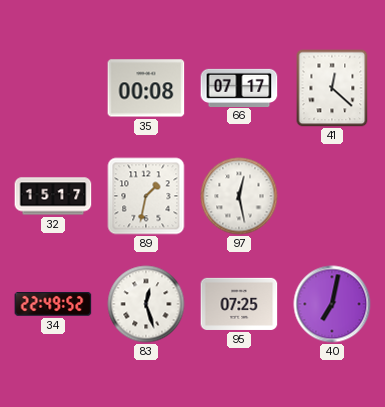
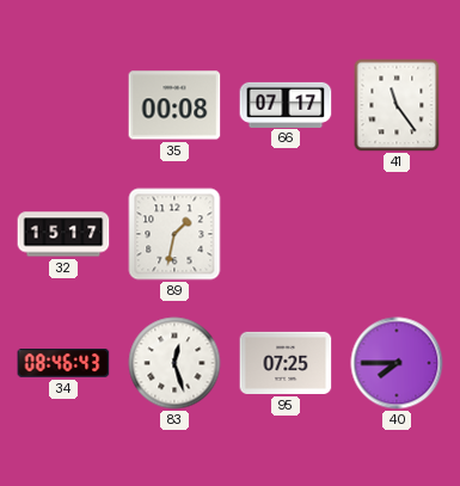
41: 12:22 -> 11:24
97: 12:28 -> none
34: 22:49 -> 08:46
40: 7:02 -> 7:45
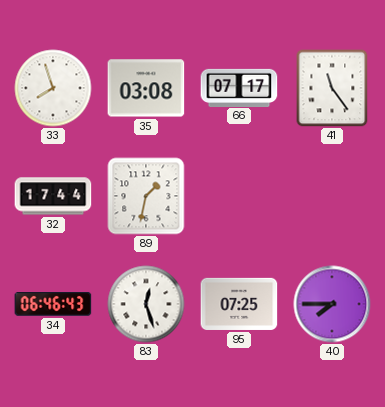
33: none -> 7:57
35: 00:08 -> 03:08
32: 15:17 -> 17:44
34: 08:46 -> 06:46
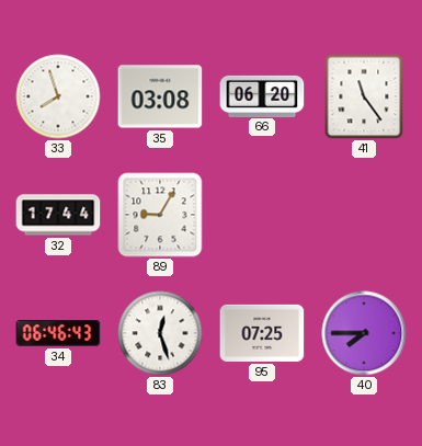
66: 07:17 -> 06:20
89: 1:32 -> 9:05
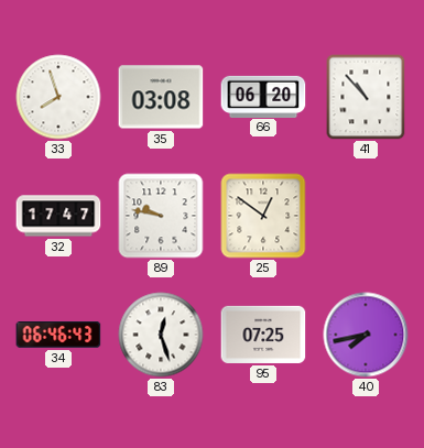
41: 11:24 -> 10:53
32: 17:44 -> 17:47
89: 9:05 -> 9:47
25: none -> 12:51
40: 7:45 -> 7:43
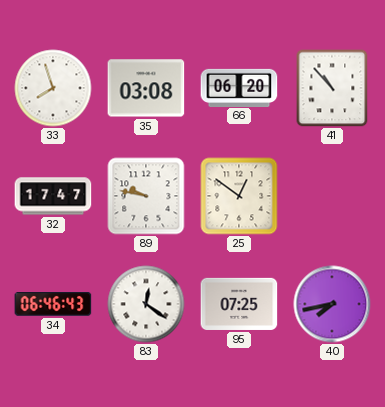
83: 12:27 -> 12:21
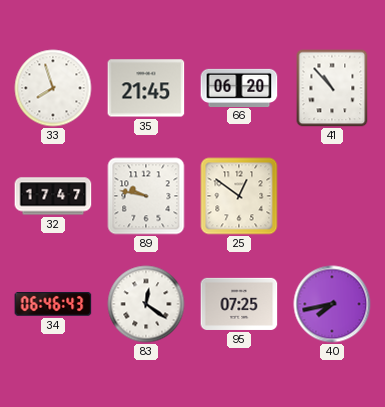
35: 03:08 -> 21:45
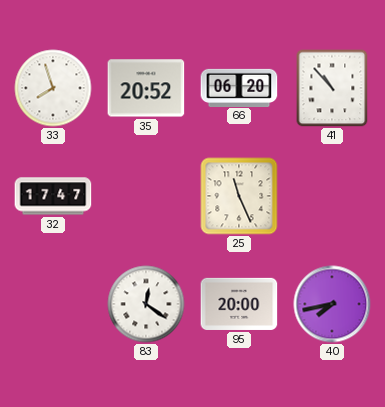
35: 21:45 -> 20:52
89: 9:47 -> none
25: 12:51 -> 11:26
34: 06:46 -> none
95: 07:25 -> 20:00
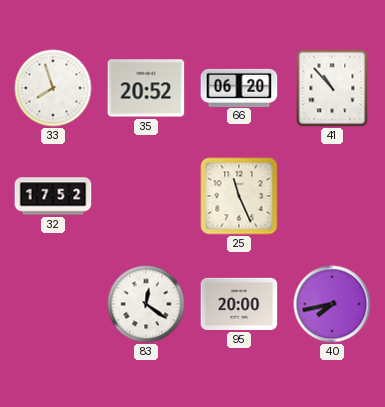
32: 17:47 -> 17:52
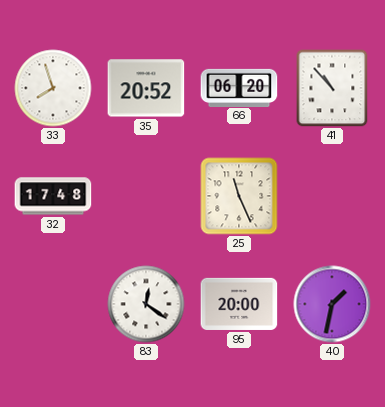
32: 17:52 -> 17:48
40: 7:43 -> 1:32
